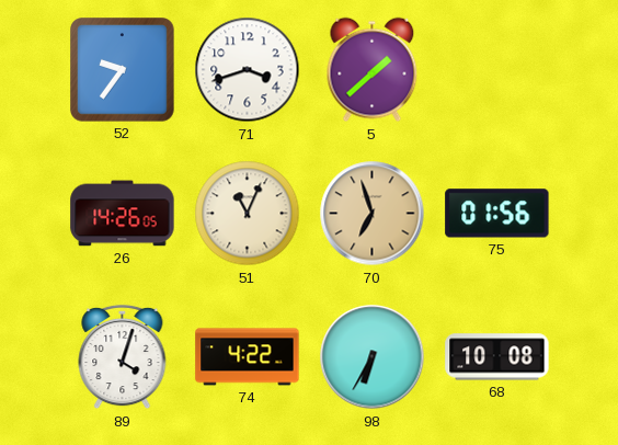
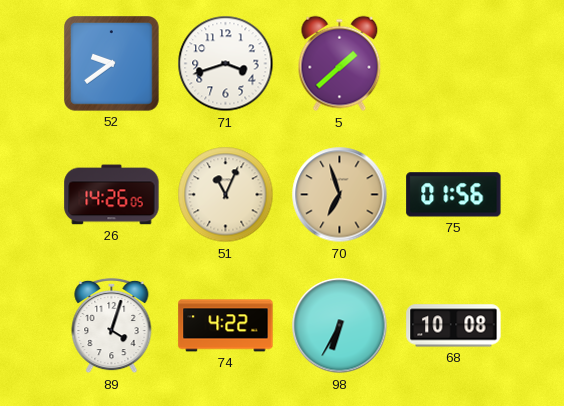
52: 9:36 -> 9:39
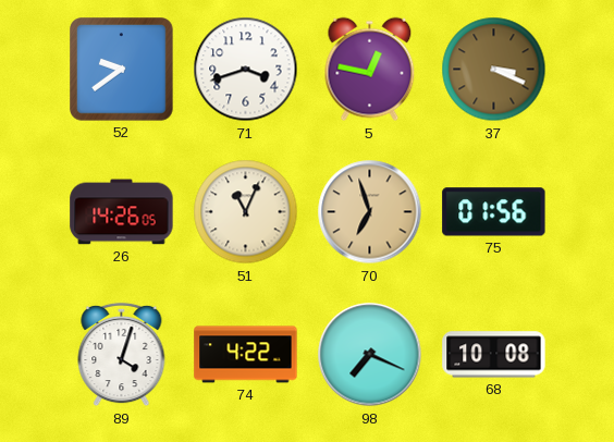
5: 1:38 -> 12:47
37: none -> 3:19
98: 6:35 -> 7:19
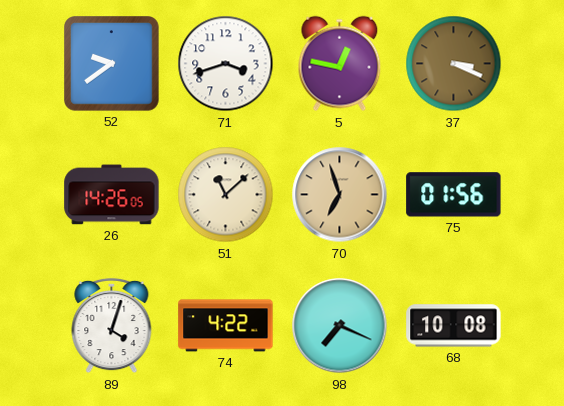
51: 11:04 -> 11:08
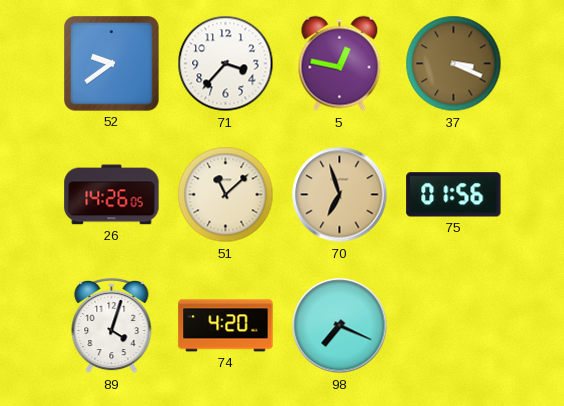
71: 3:42 -> 3:37
74: 4:22 -> 4:20
68: 10:08 -> none
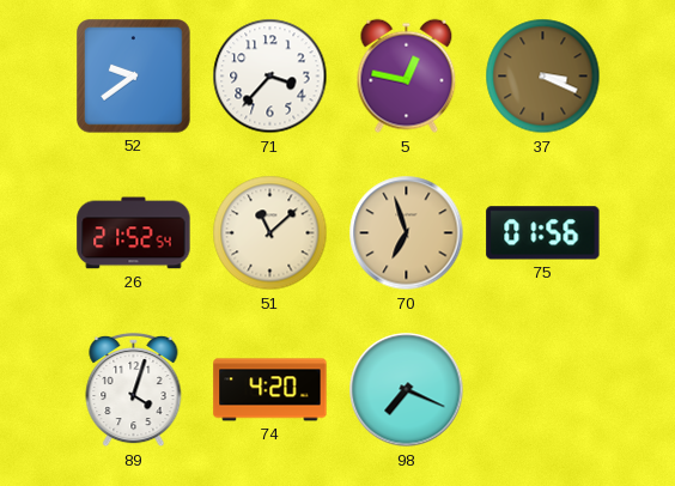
26: 14:26 -> 21:52
